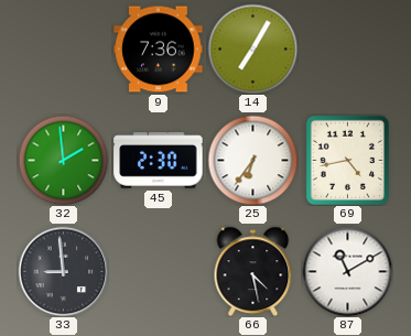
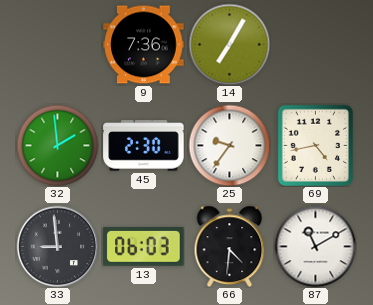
25: 6:36 -> 9:36
13: none -> 06:03
66: 4:28 -> 4:31
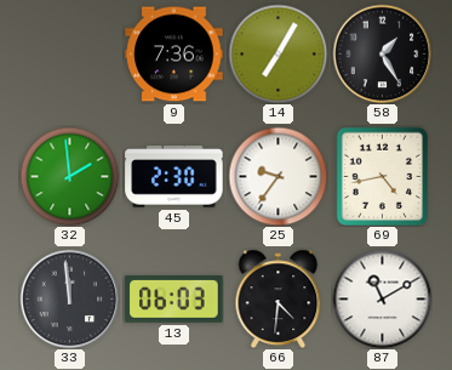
58: none -> 1:25
33: 8:59 -> 11:59
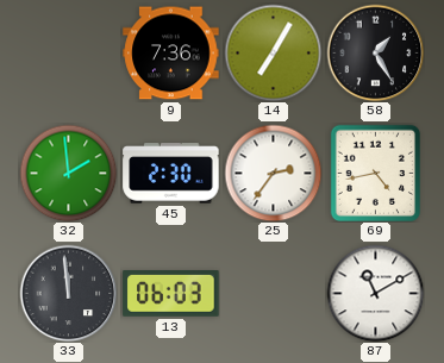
25: 9:36 -> 2:36
66: 4:31 -> none
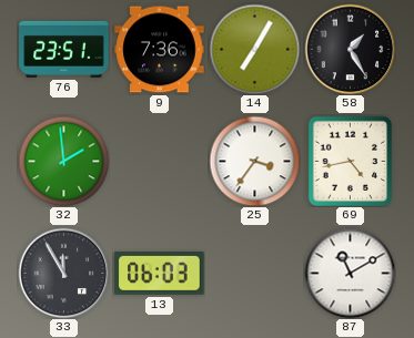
76: none -> 23:51
45: 2:30 -> none
25: 2:36 -> 3:36
33: 11:59 -> 11:55
